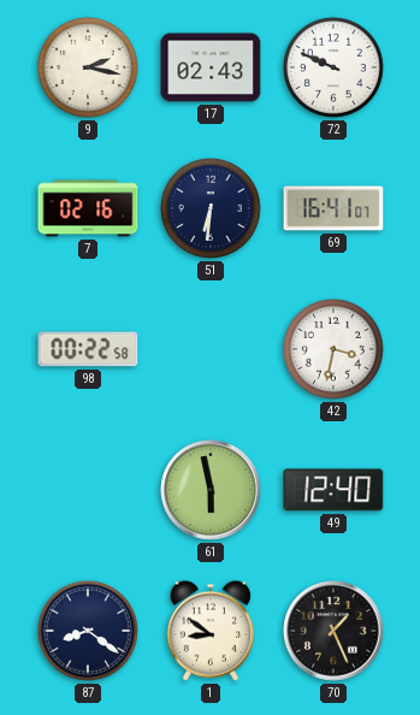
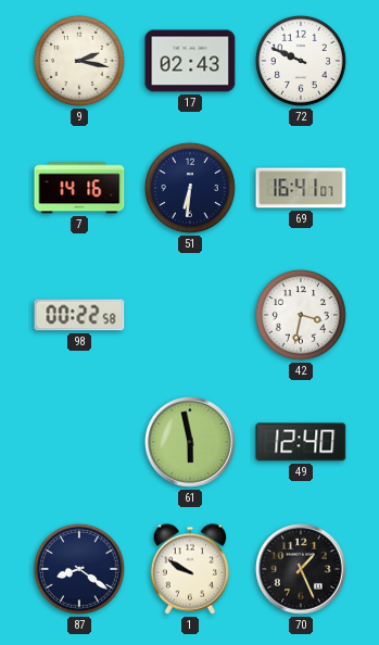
7: 02:16 -> 14:16
1: 8:51 -> 9:50
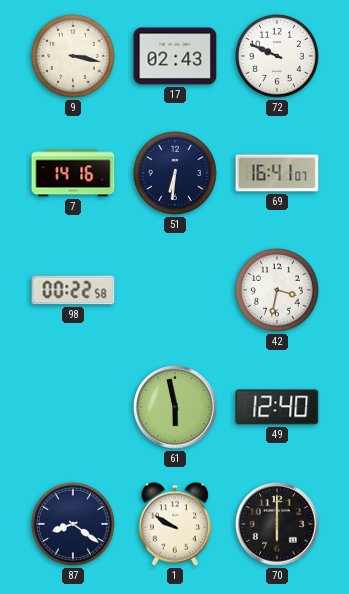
9: 2:17 -> 3:17
70: 1:26 -> 6:00
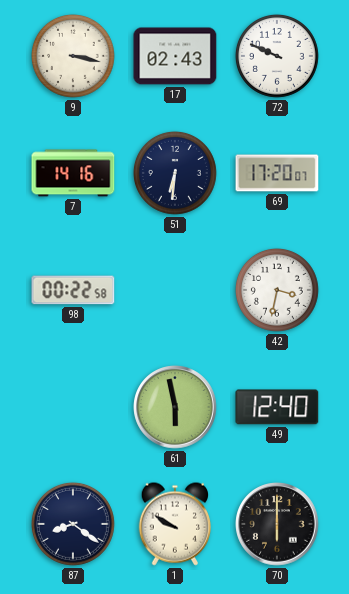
69: 16:41 -> 17:20
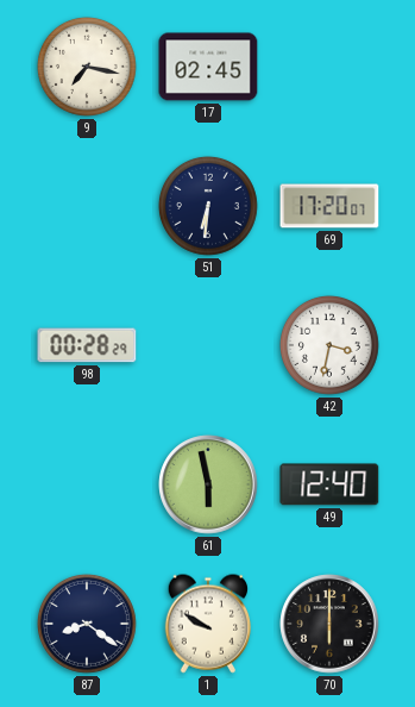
9: 3:17 -> 7:17
17: 02:43 -> 02:45
72: 9:49 -> none
7: 14:16 -> none
98: 00:22 -> 00:28
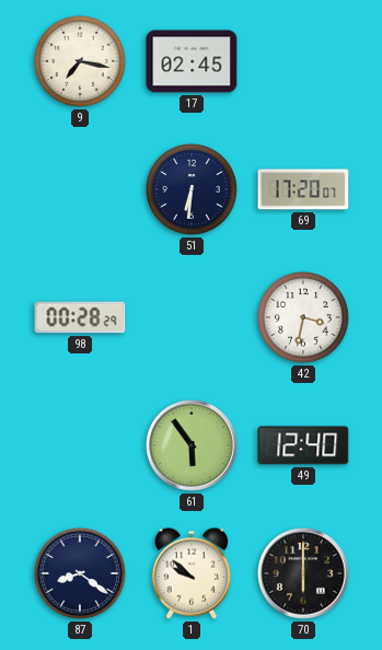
61: 5:58 -> 5:54
1: 9:50 -> 9:52
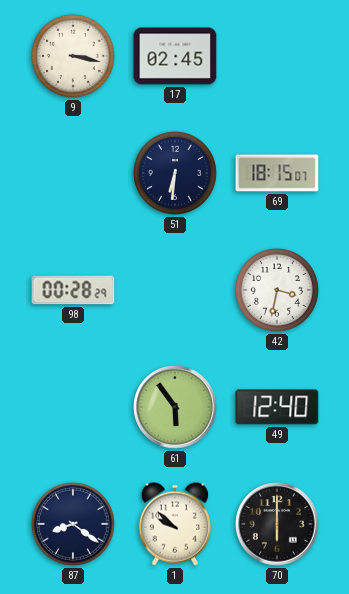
9: 7:17 -> 3:17
69: 17:20 -> 18:15
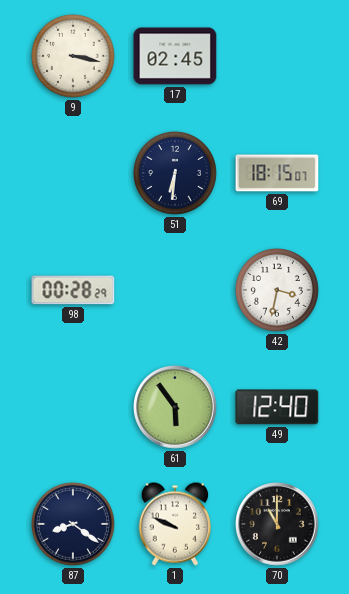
1: 9:52 -> 9:49
70: 6:00 -> 11:00
